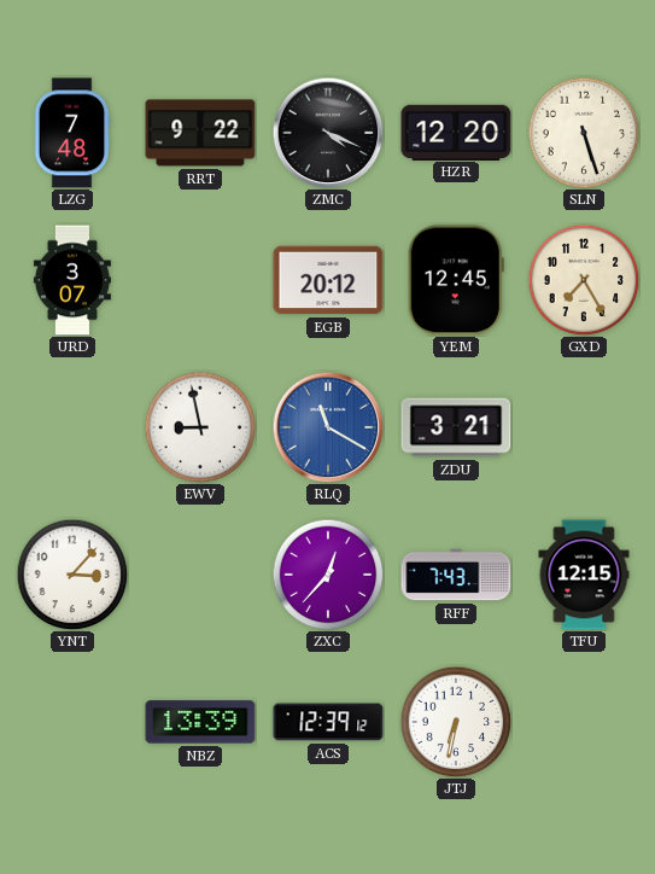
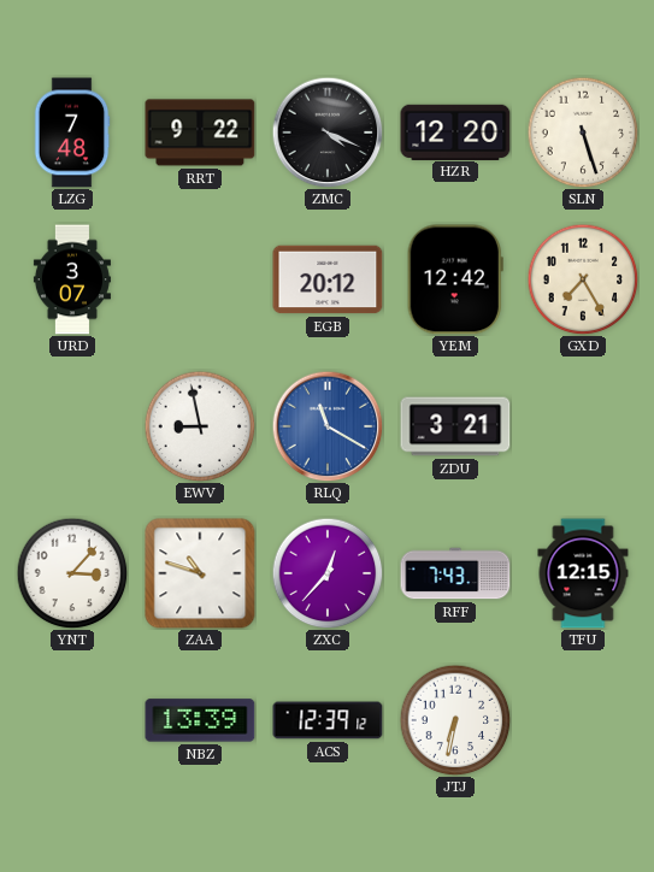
YEM: 12:45 -> 12:42
ZAA: none -> 10:48
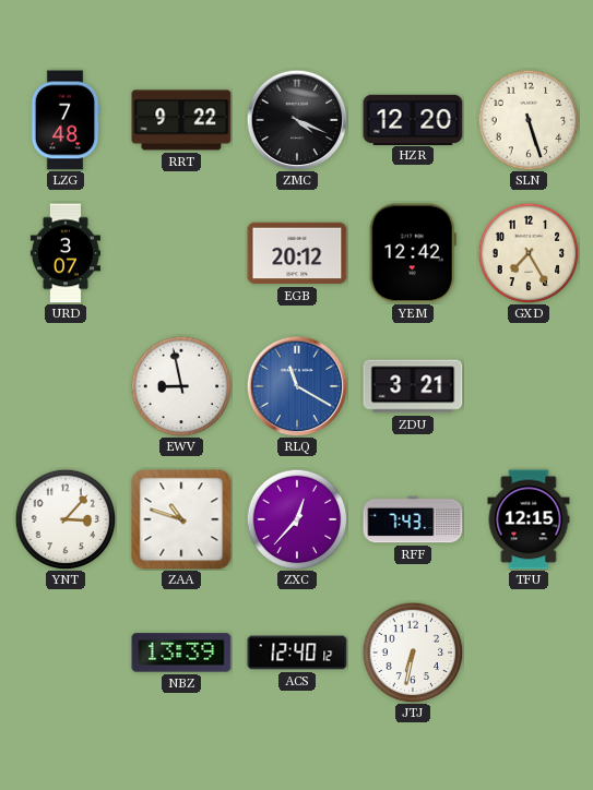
ACS: 12:39 -> 12:40
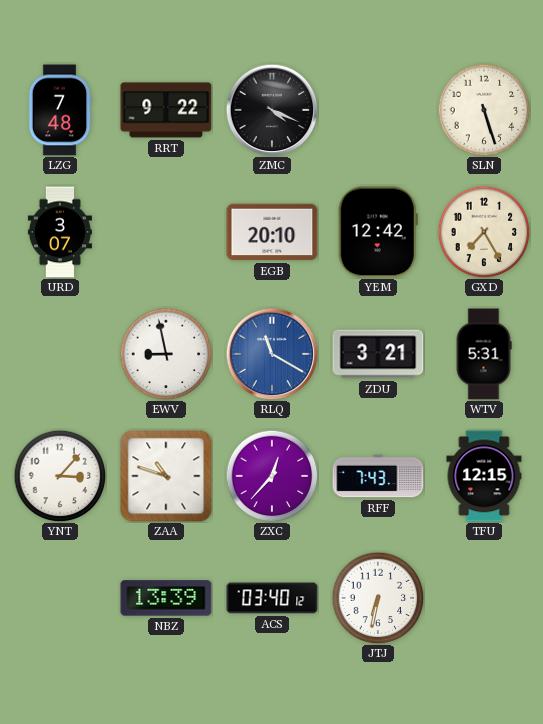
HZR: 12:20 -> none
EGB: 20:12 -> 20:10
WTV: none -> 5:31
ACS: 12:40 -> 03:40
